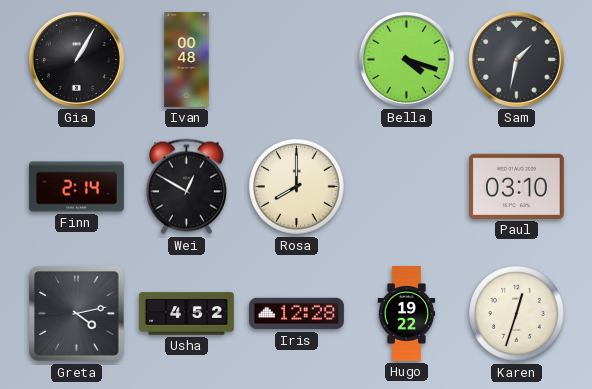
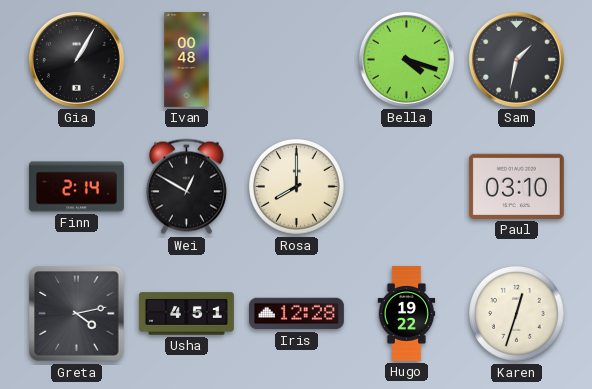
Usha: 4:52 -> 4:51
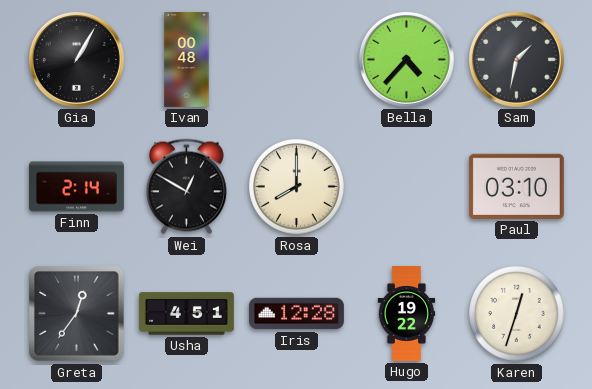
Bella: 4:18 -> 4:37
Greta: 4:13 -> 12:36
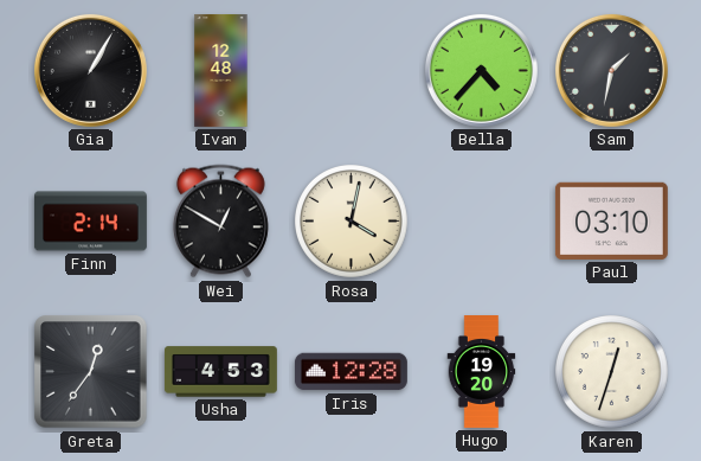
Ivan: 00:48 -> 12:48
Rosa: 8:00 -> 4:02
Usha: 4:51 -> 4:53
Hugo: 19:22 -> 19:20
